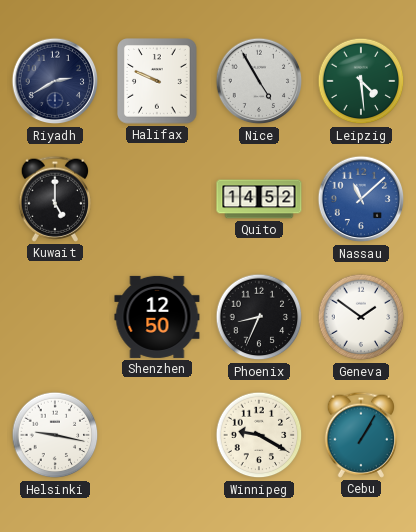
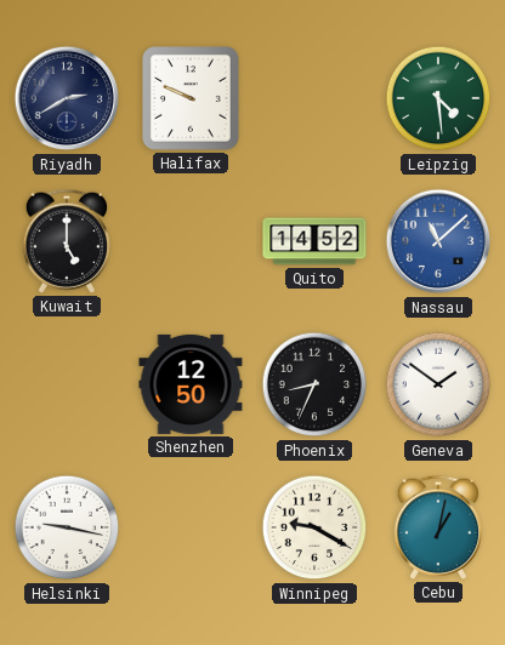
Nice: 4:55 -> none
Cebu: 1:05 -> 1:02
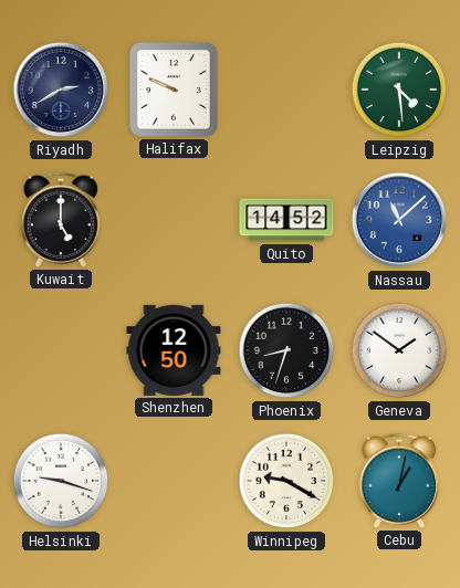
Phoenix: 8:34 -> 8:33
Helsinki: 9:17 -> 9:18
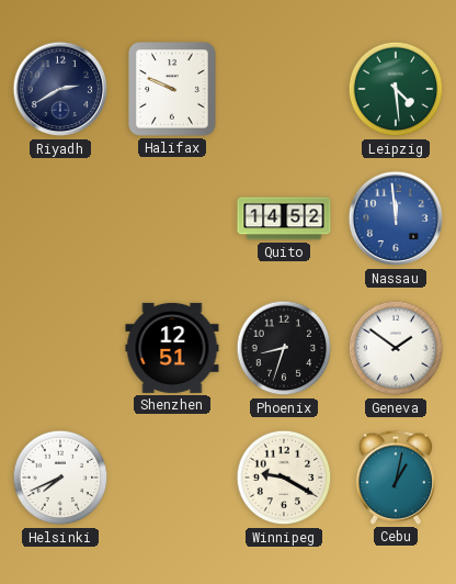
Kuwait: 5:00 -> none
Nassau: 11:08 -> 11:59
Shenzhen: 12:50 -> 12:51
Helsinki: 9:18 -> 7:41
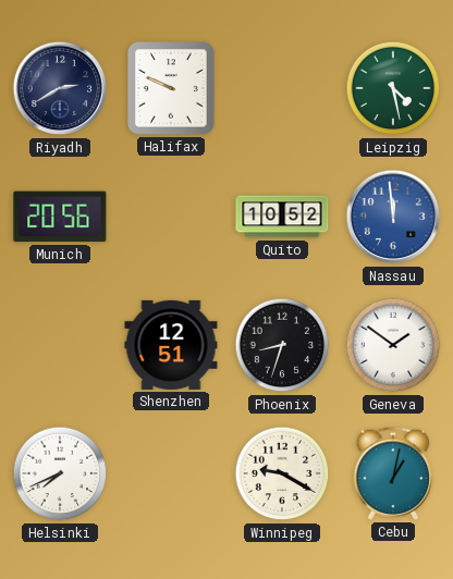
Leipzig: 4:29 -> 4:28
Munich: none -> 20:56
Quito: 14:52 -> 10:52
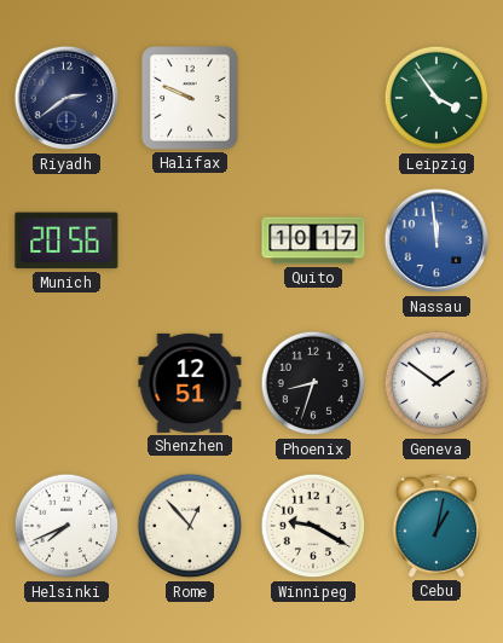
Riyadh: 2:40 -> 2:39
Leipzig: 4:28 -> 3:54
Quito: 10:52 -> 10:17
Rome: none -> 12:53
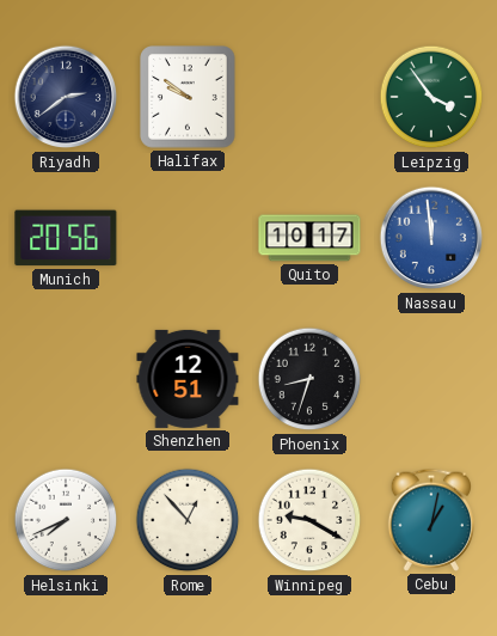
Halifax: 9:49 -> 9:51
Geneva: 1:51 -> none
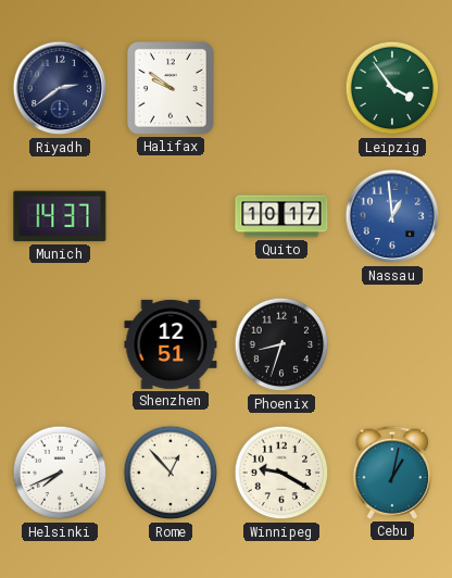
Munich: 20:56 -> 14:37
Nassau: 11:59 -> 12:59
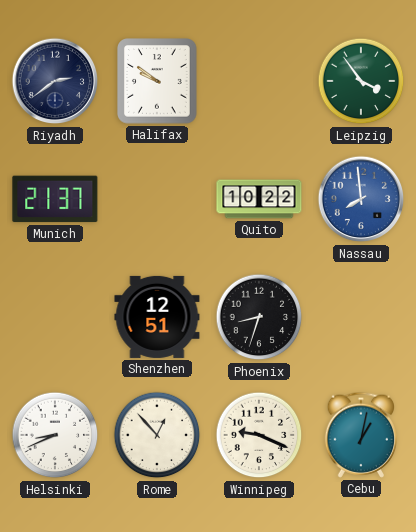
Munich: 14:37 -> 21:37
Quito: 10:17 -> 10:22
Nassau: 12:59 -> 7:59
Helsinki: 7:41 -> 8:41
Winnipeg: 9:20 -> 9:19
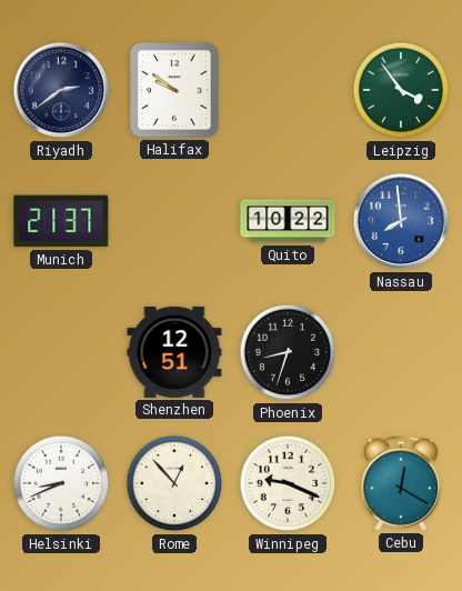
Cebu: 1:02 -> 12:20
